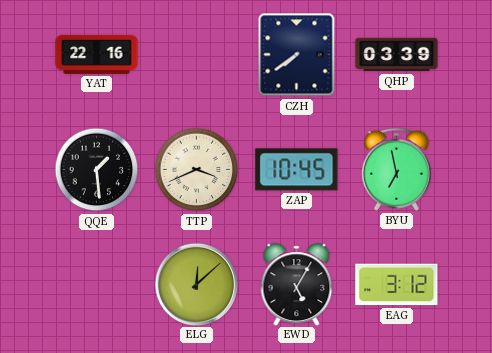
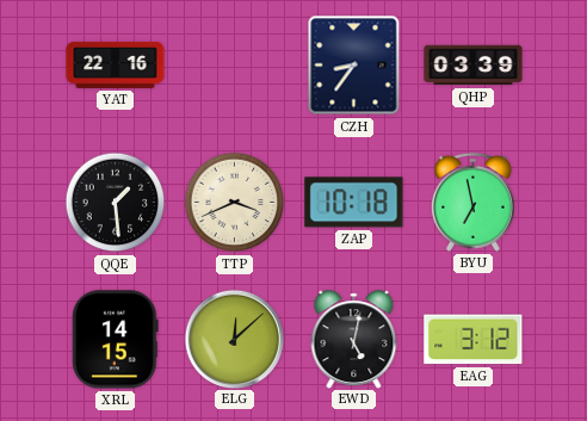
CZH: 7:39 -> 8:36
ZAP: 10:45 -> 10:18
XRL: none -> 14:15
EWD: 5:05 -> 5:02
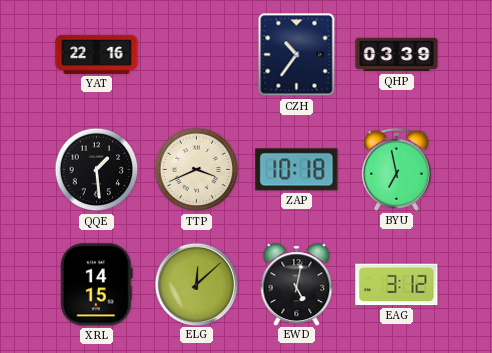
CZH: 8:36 -> 10:36
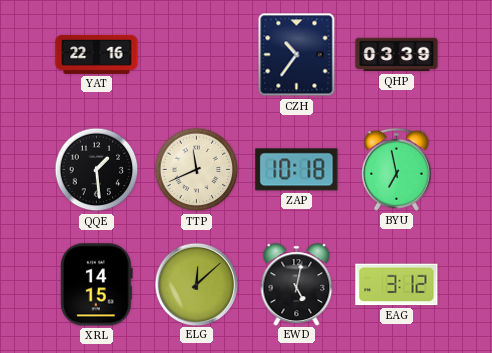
TTP: 3:41 -> 11:41
